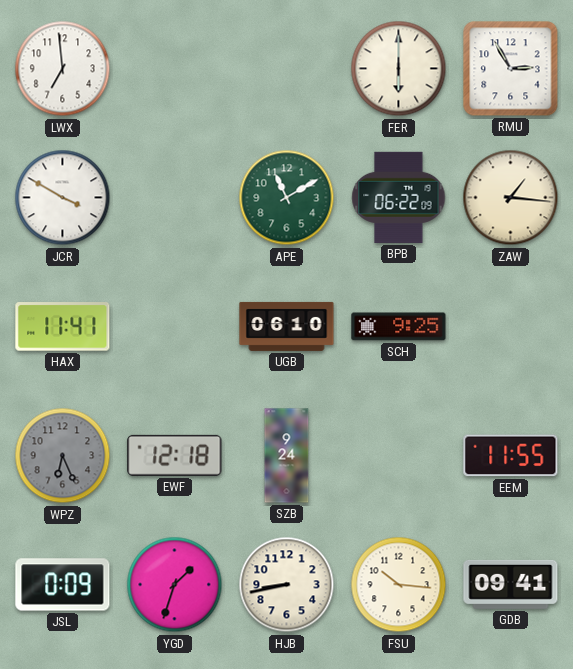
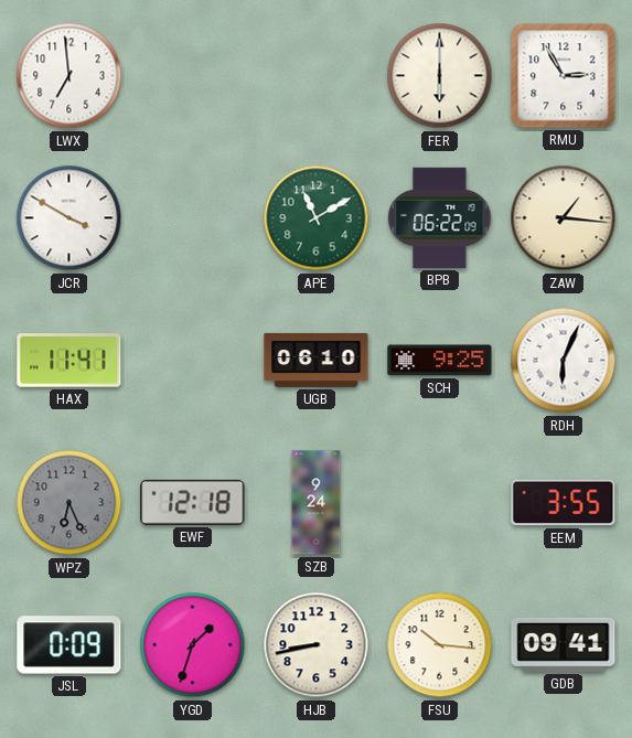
RDH: none -> 6:04
EEM: 11:55 -> 3:55
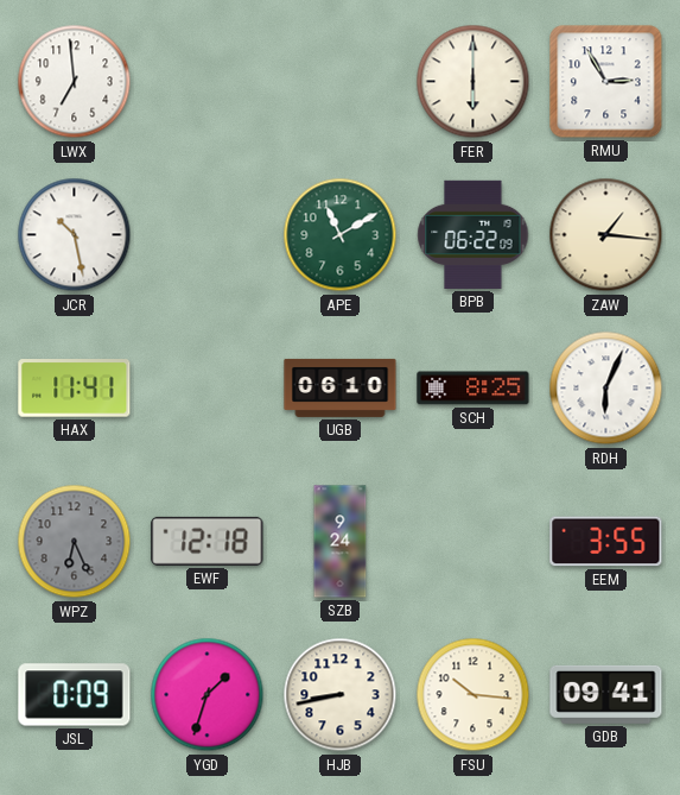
JCR: 3:50 -> 10:28
SCH: 9:25 -> 8:25
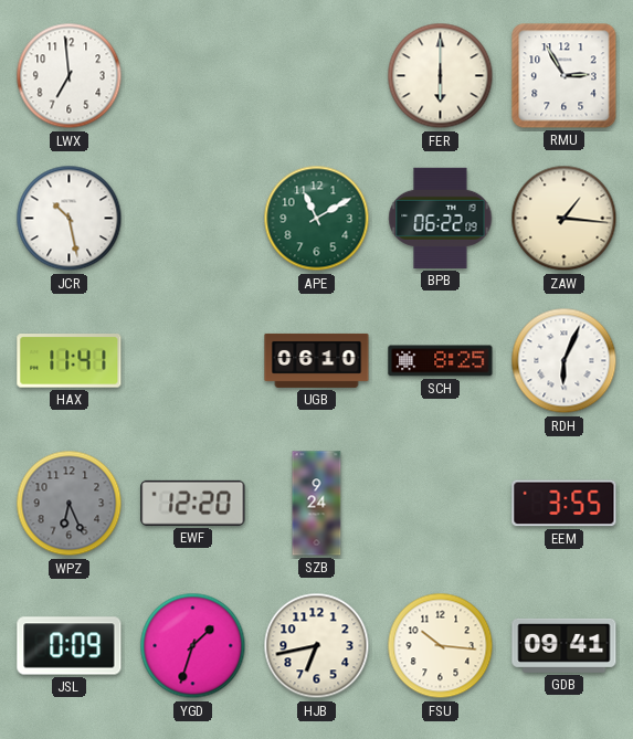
EWF: 12:18 -> 12:20
HJB: 8:43 -> 6:43
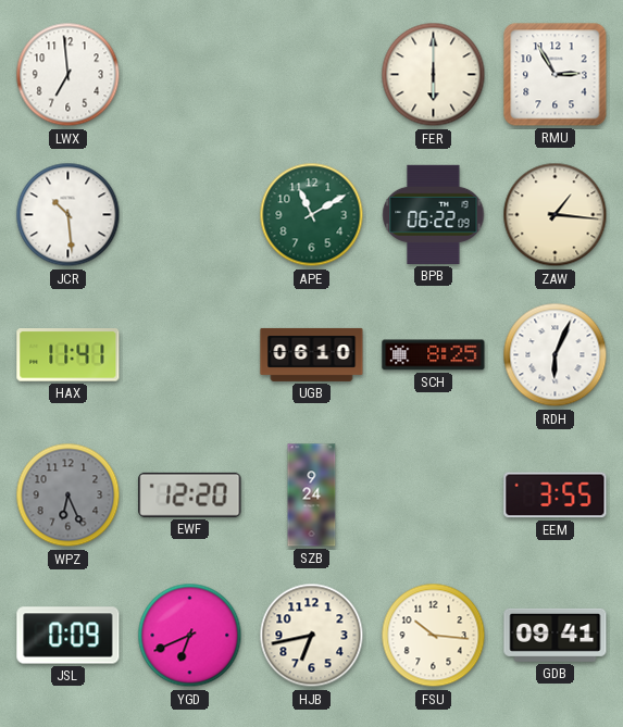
JCR: 10:28 -> 10:29
YGD: 1:33 -> 6:41
